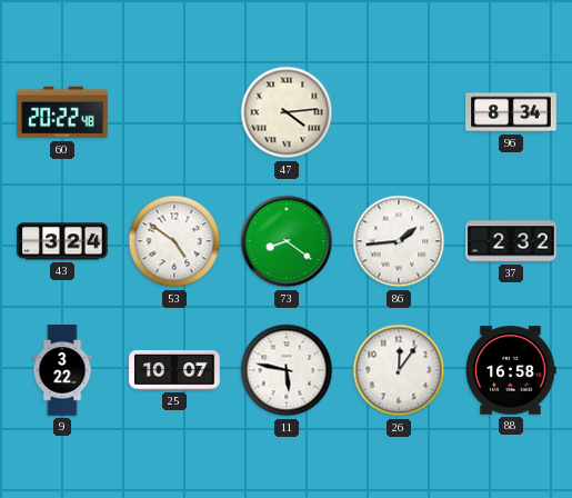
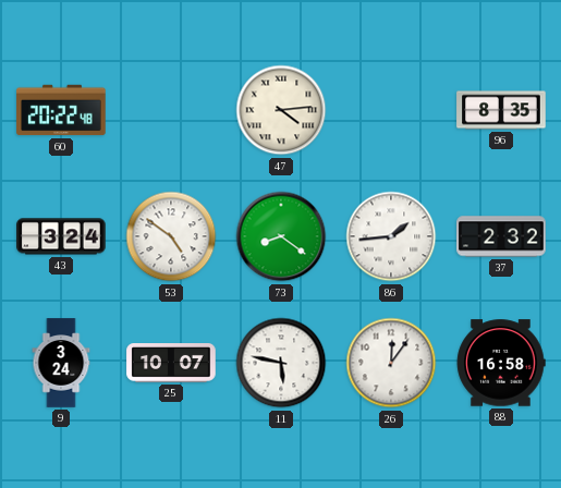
96: 8:34 -> 8:35
9: 3:22 -> 3:24
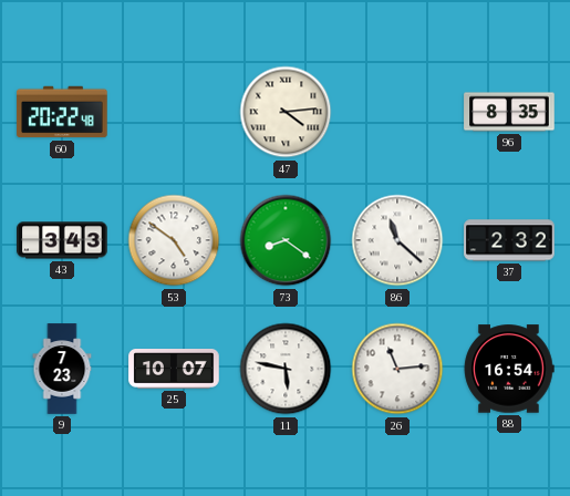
43: 3:24 -> 3:43
86: 1:44 -> 11:22
9: 3:24 -> 7:23
26: 12:06 -> 11:14
88: 16:58 -> 16:54
